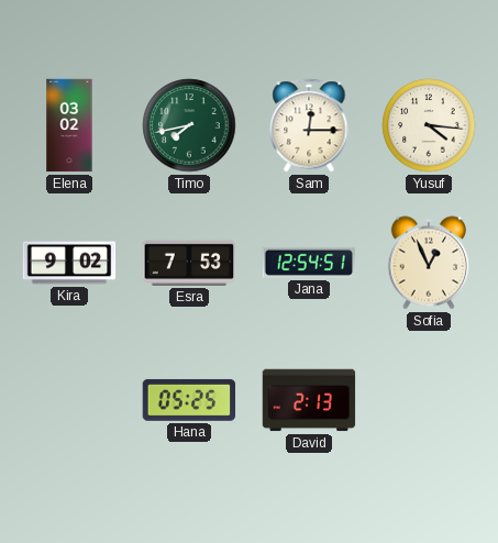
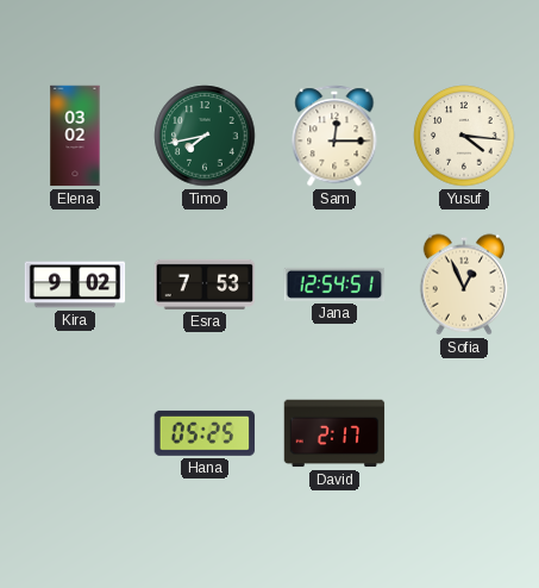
David: 2:13 -> 2:17
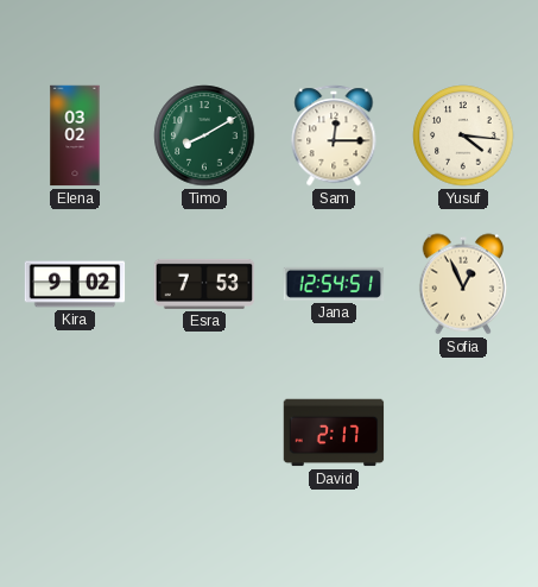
Timo: 7:43 -> 8:10
Hana: 05:25 -> none
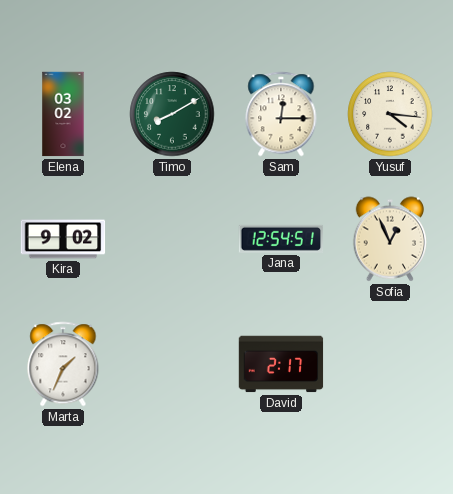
Esra: 7:53 -> none
Marta: none -> 1:34
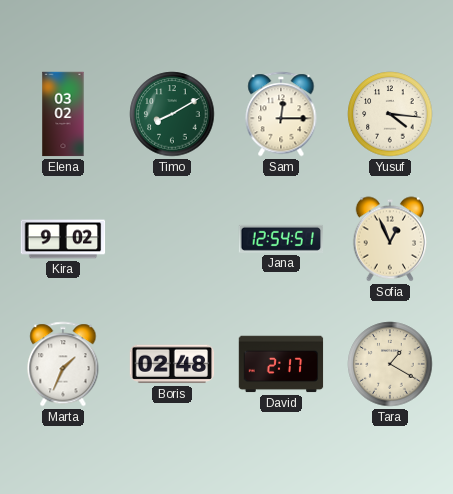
Boris: none -> 02:48
Tara: none -> 1:20
